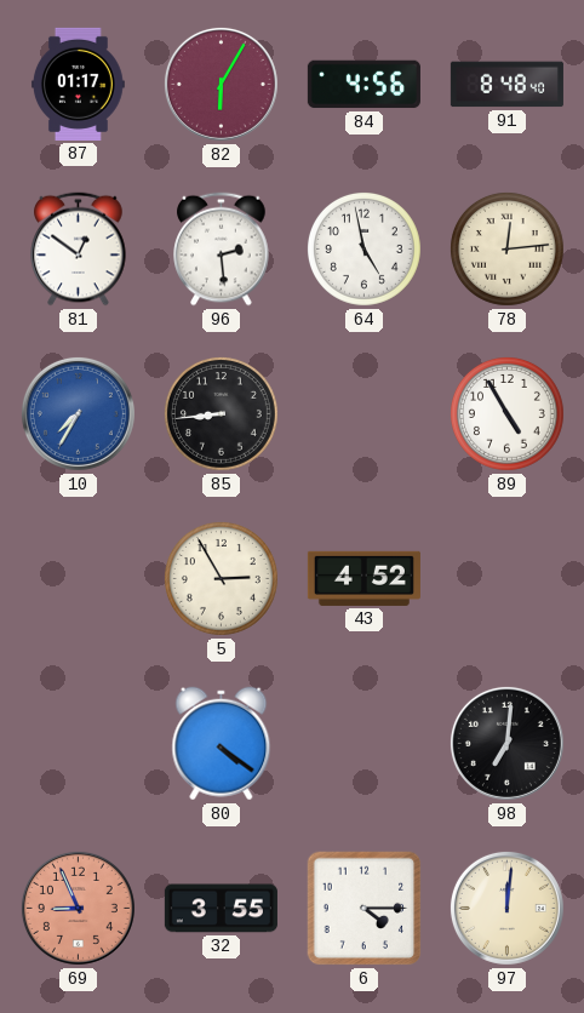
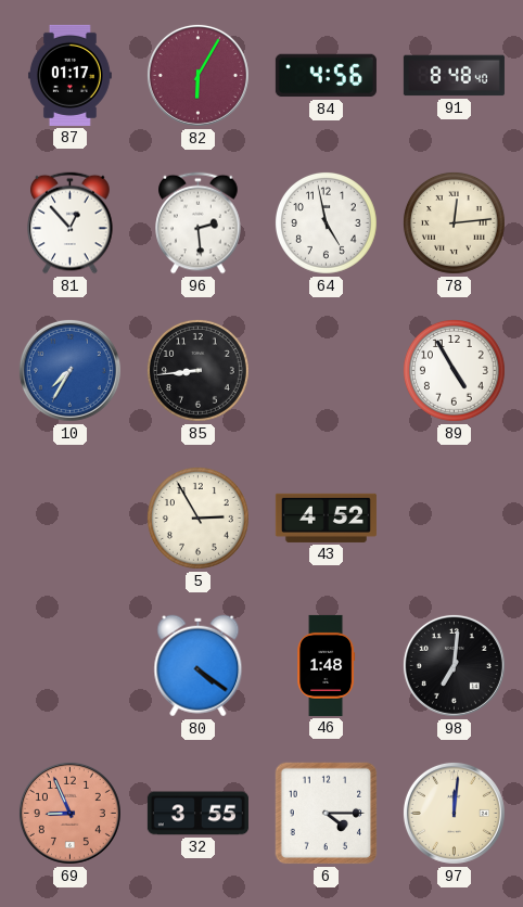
81: 12:51 -> 12:53
46: none -> 1:48
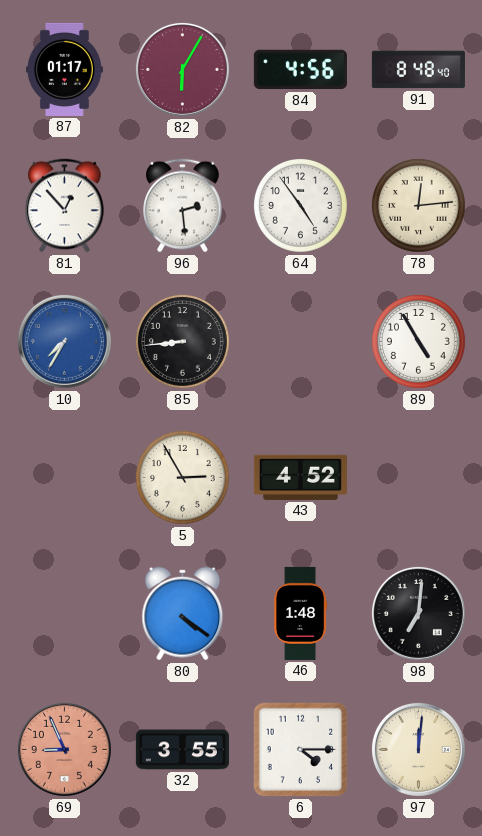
64: 4:58 -> 4:54
